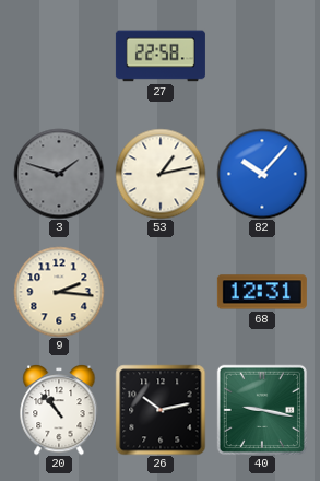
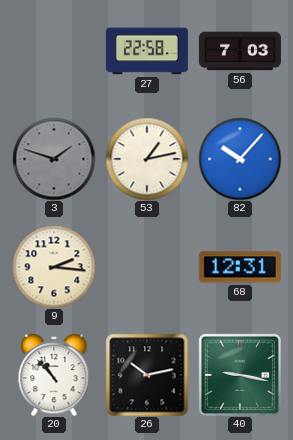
56: none -> 7:03
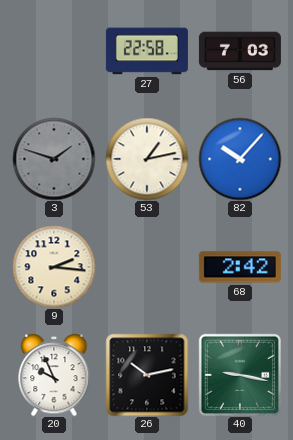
68: 12:31 -> 2:42
20: 10:53 -> 9:56
